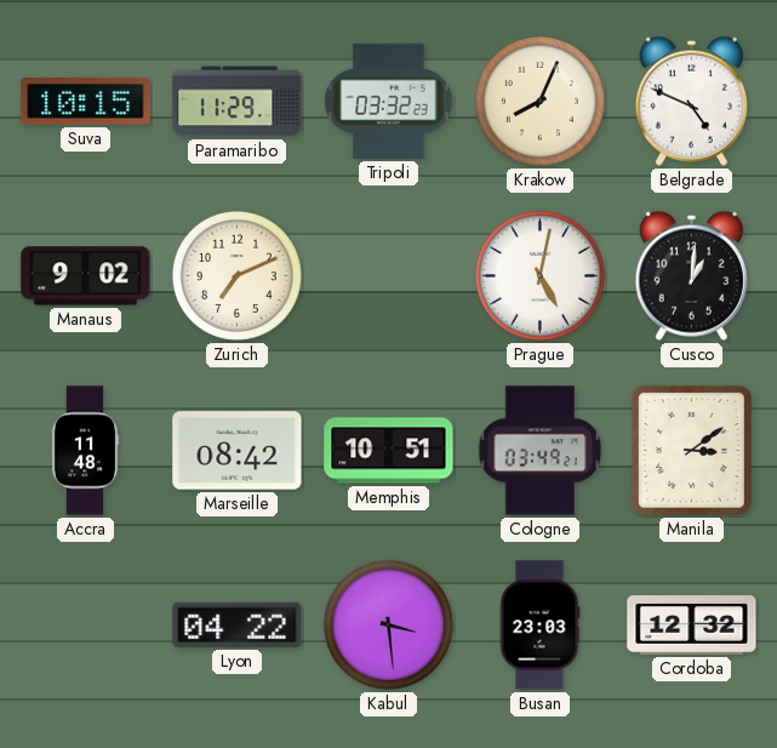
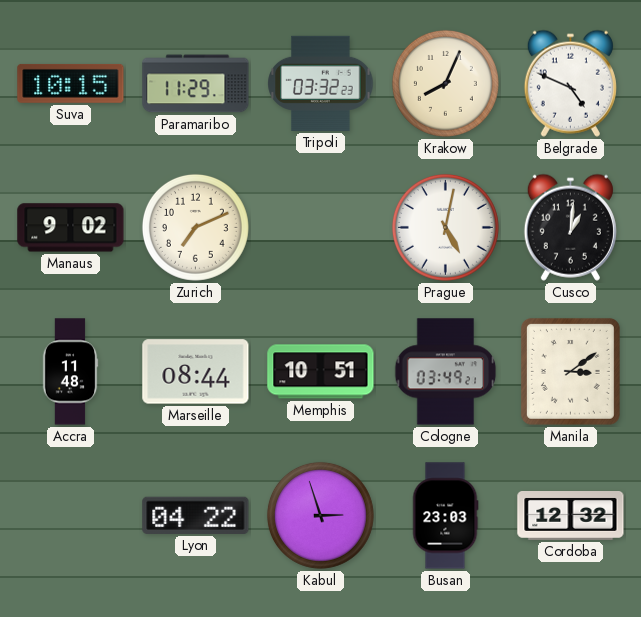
Marseille: 08:42 -> 08:44
Kabul: 3:29 -> 2:57
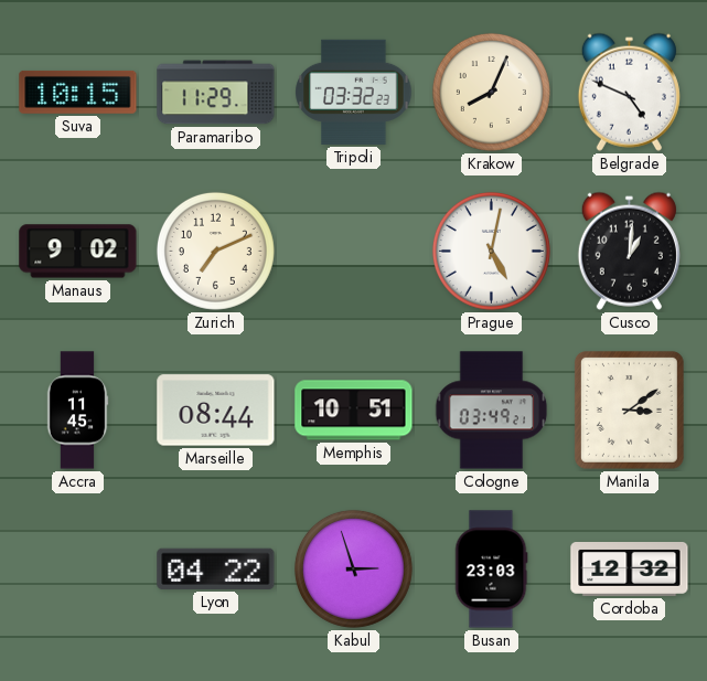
Accra: 11:48 -> 11:45
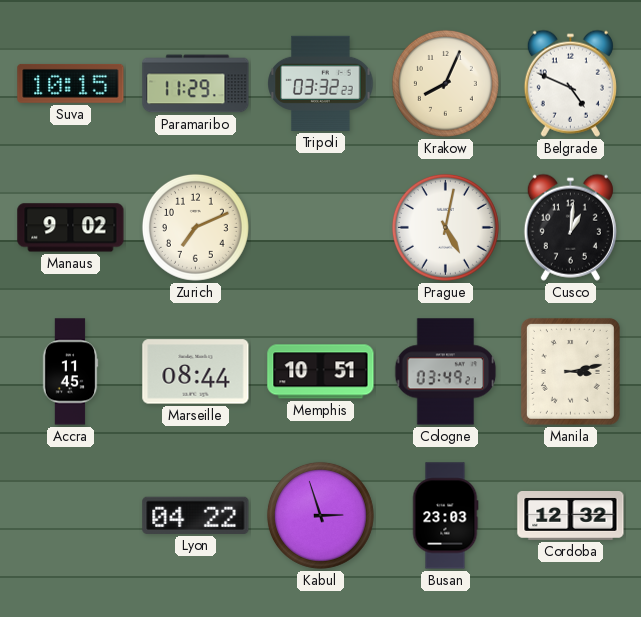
Manila: 3:09 -> 3:13
